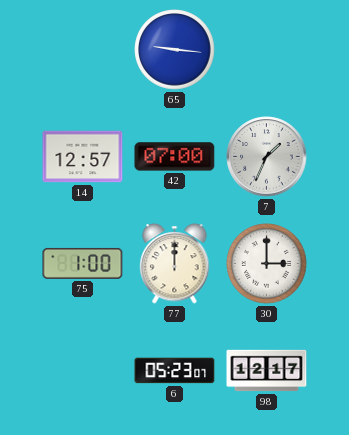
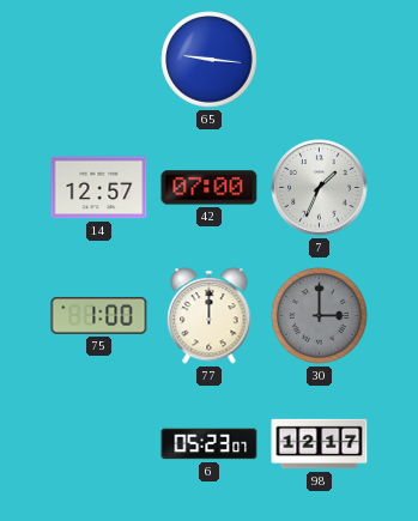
30 dial: white -> grey
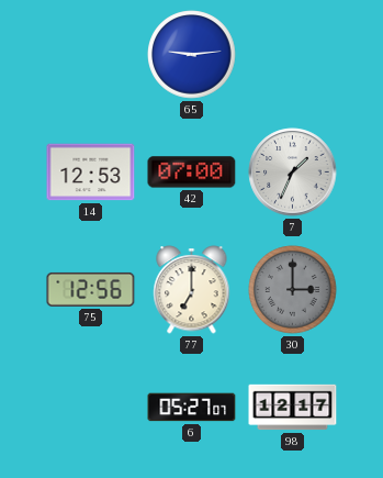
65: 9:16 -> 9:14
14: 12:57 -> 12:53
75: 1:00 -> 12:56
77: 12:00 -> 7:00
6: 05:23 -> 05:27
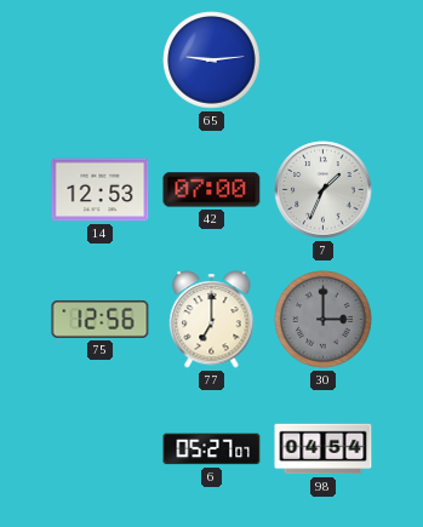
98: 12:17 -> 04:54
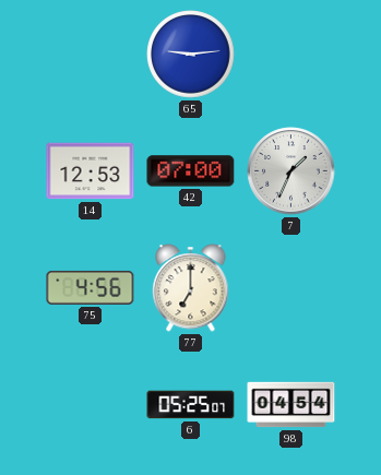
75: 12:56 -> 4:56
30: 3:00 -> none
6: 05:27 -> 05:25
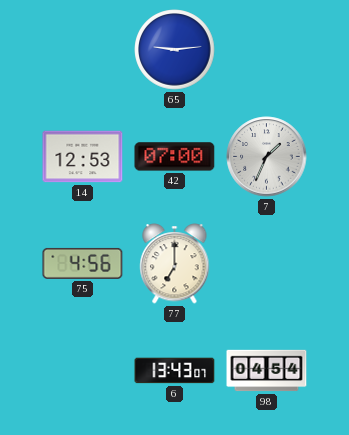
6: 05:25 -> 13:43
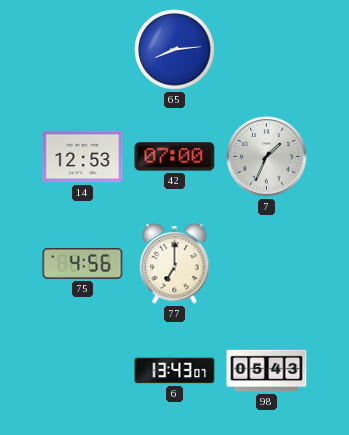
65: 9:14 -> 8:14
98: 04:54 -> 05:43
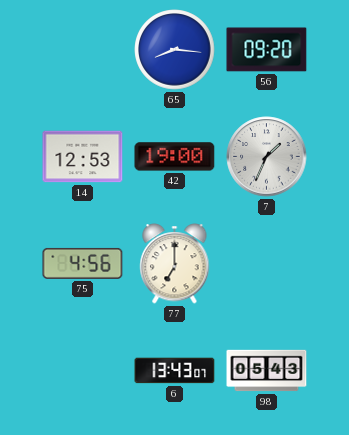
65: 8:14 -> 8:16
56: none -> 09:20
42: 07:00 -> 19:00
